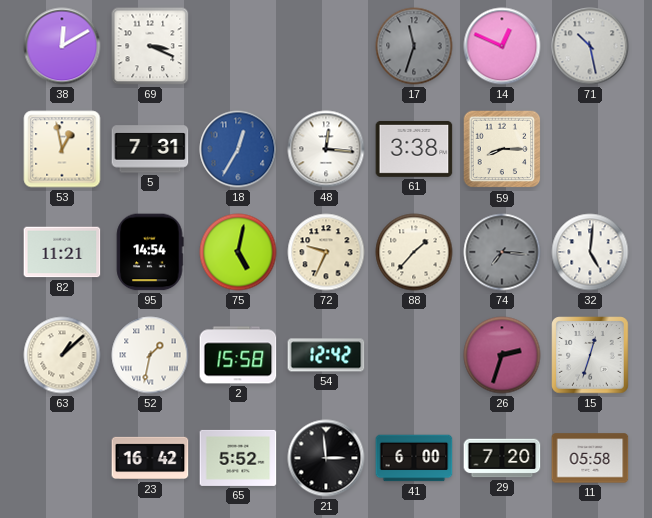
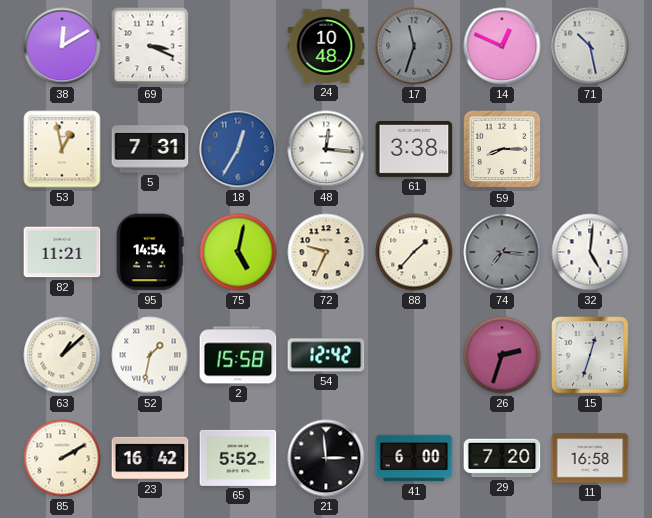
24: none -> 10:48
85: none -> 2:10
11: 05:58 -> 16:58
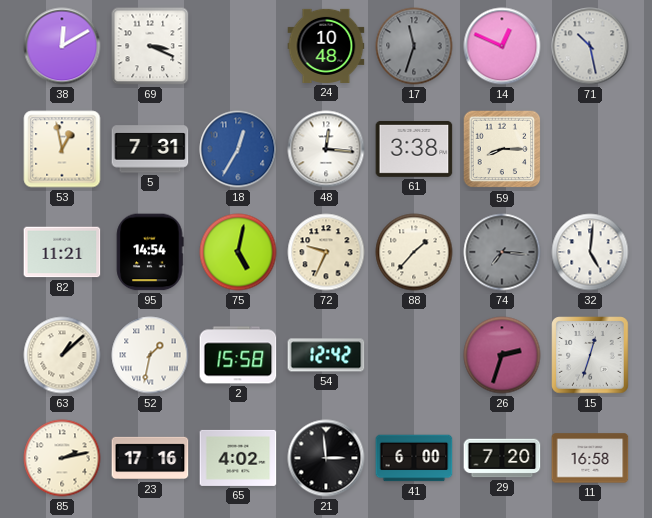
85: 2:10 -> 2:13
23: 16:42 -> 17:16
65: 5:52 -> 4:02
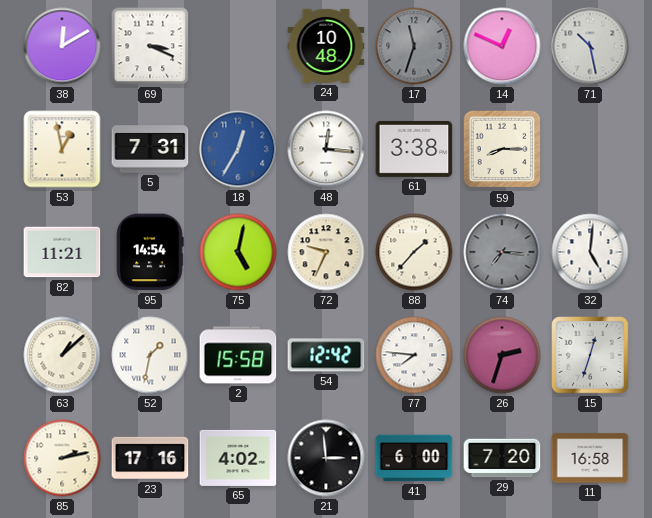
77: none -> 7:46
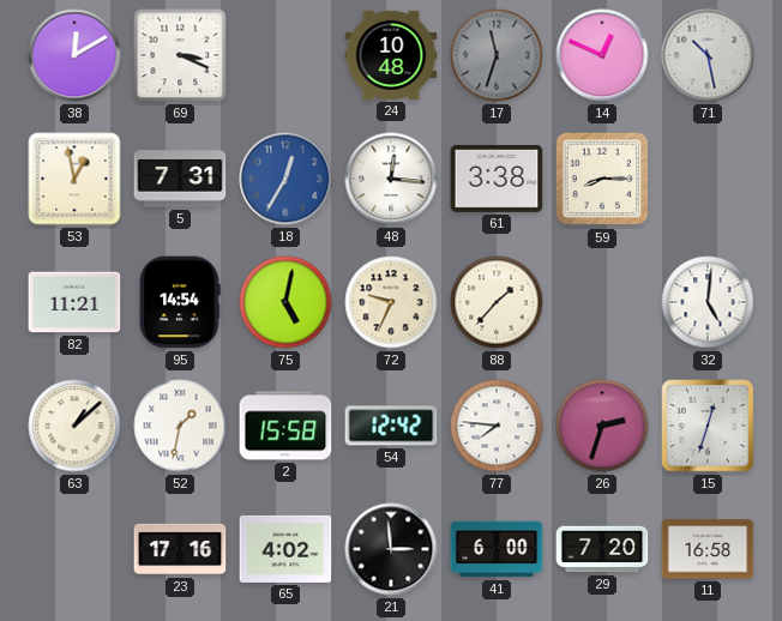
74: 7:16 -> none
85: 2:13 -> none
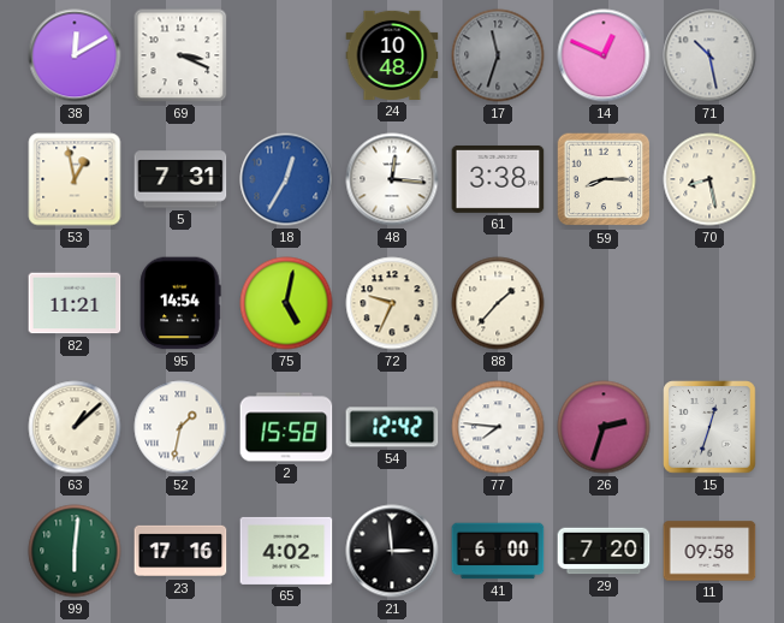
70: none -> 8:28
32: 5:01 -> none
99: none -> 6:01
11: 16:58 -> 09:58
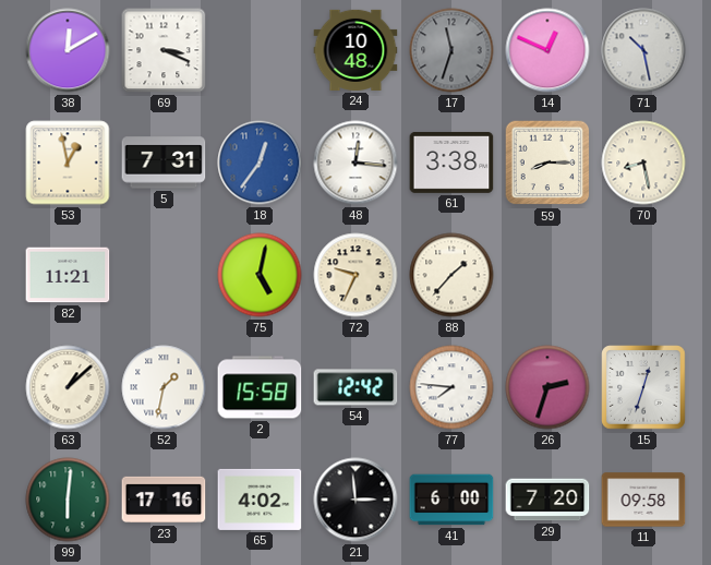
18: 12:35 -> 12:36
95: 14:54 -> none
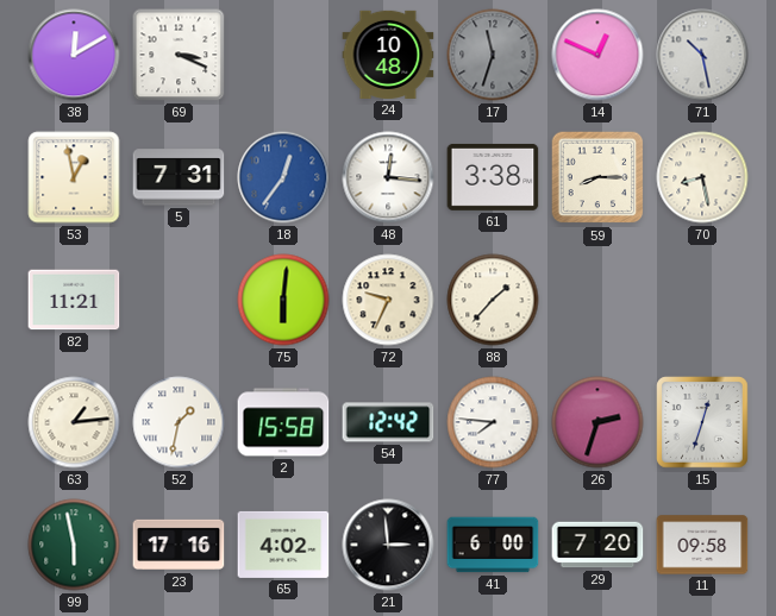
75: 5:02 -> 6:01
63: 1:08 -> 1:14
99: 6:01 -> 5:58
